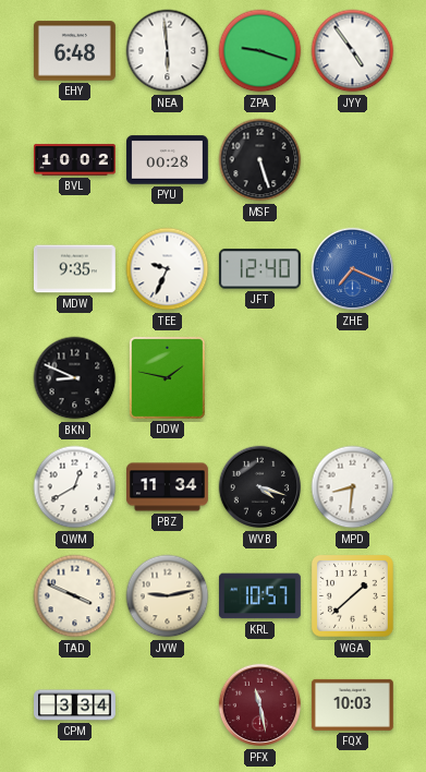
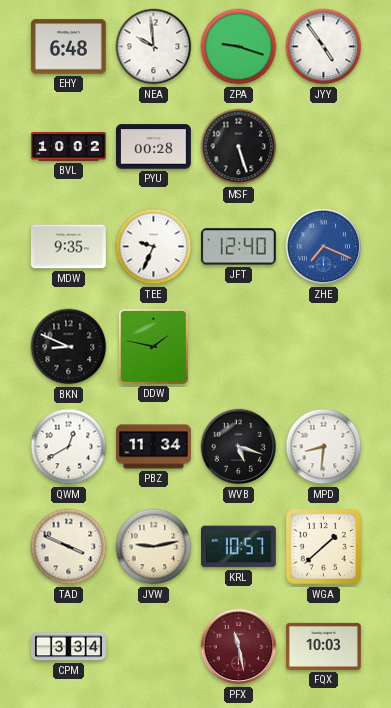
NEA: 5:59 -> 9:59
WVB: 4:18 -> 5:18
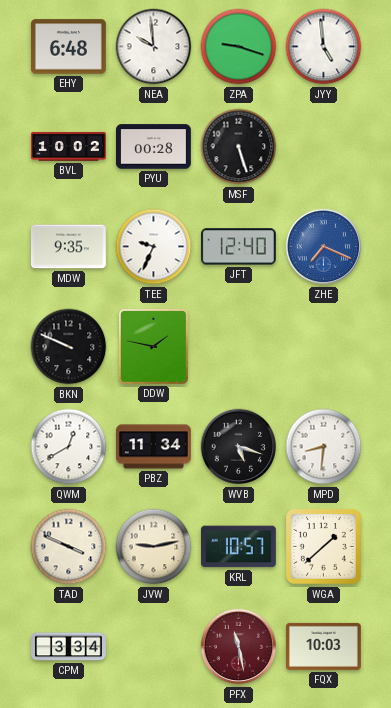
JYY: 4:54 -> 4:59
BKN: 8:49 -> 9:49
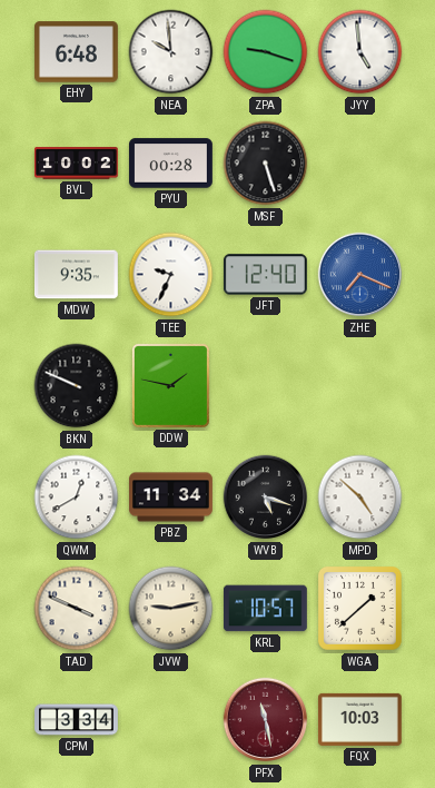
MPD: 8:31 -> 4:52
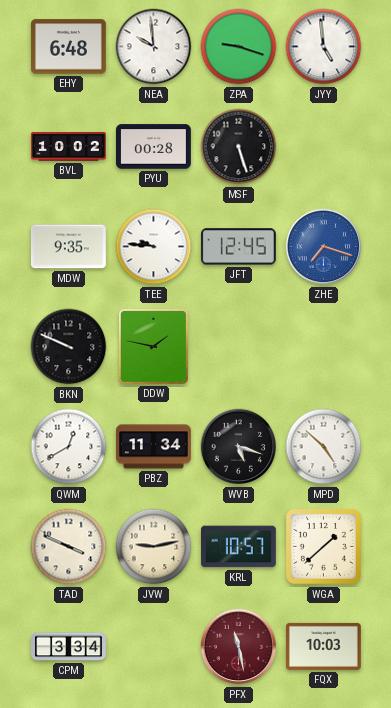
TEE: 9:34 -> 9:46
JFT: 12:40 -> 12:45
ZHE: 7:19 -> 7:18
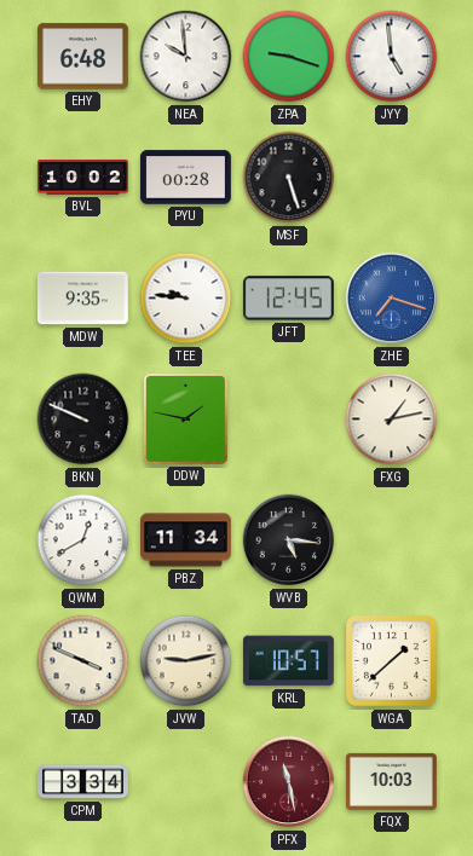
FXG: none -> 1:13
WVB: 5:18 -> 5:16
MPD: 4:52 -> none
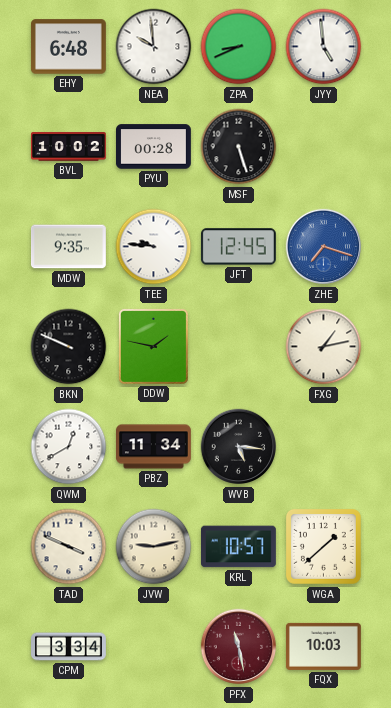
ZPA: 9:18 -> 8:41
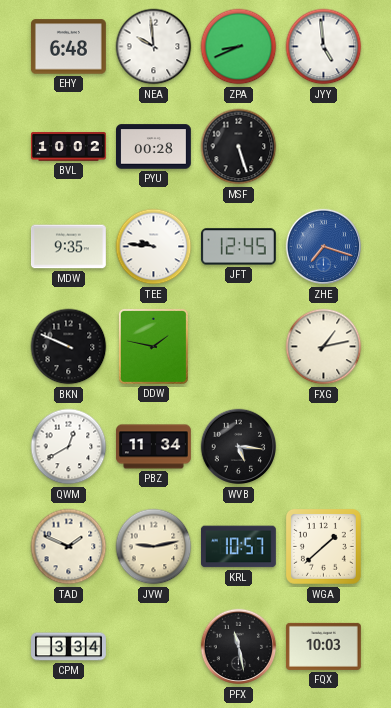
TAD: 3:49 -> 1:49
PFX dial: burgundy -> black
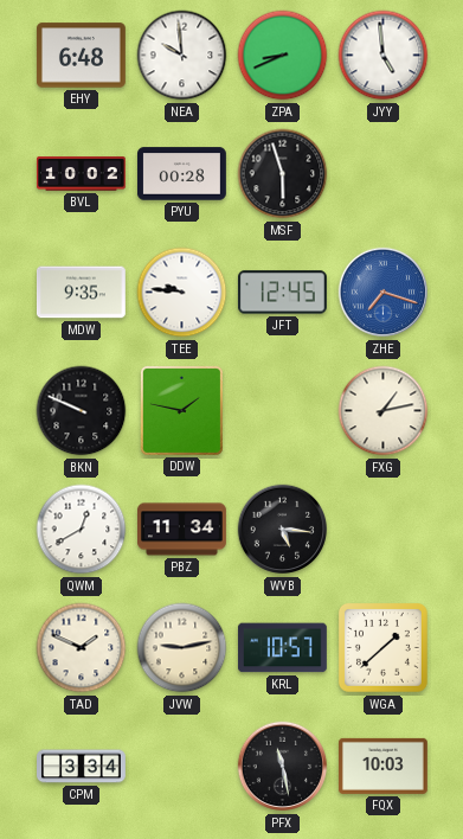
MSF: 5:27 -> 5:57
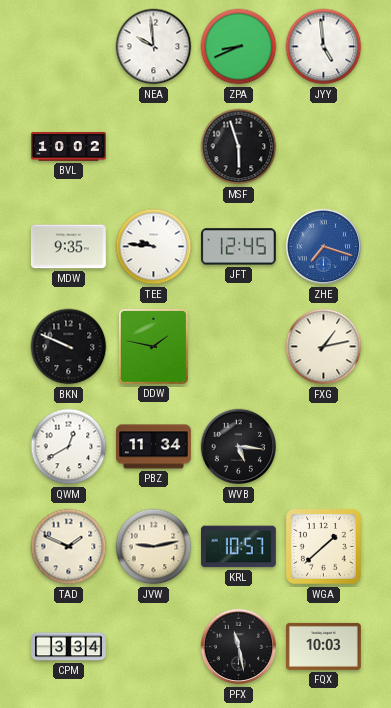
EHY: 6:48 -> none
PYU: 00:28 -> none
